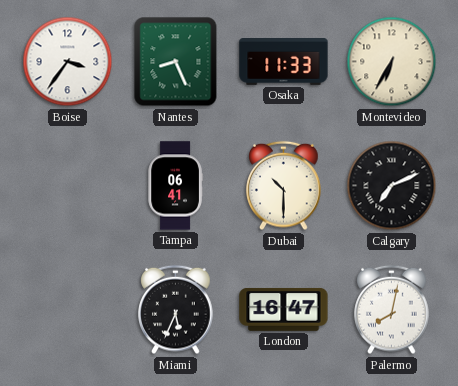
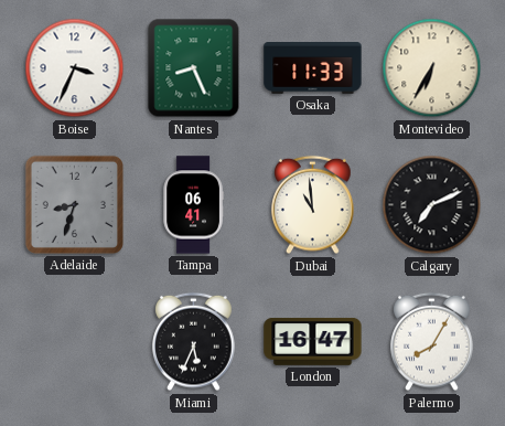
Boise: 3:36 -> 3:34
Adelaide: none -> 8:33
Dubai: 10:30 -> 10:59
Palermo: 8:02 -> 8:05
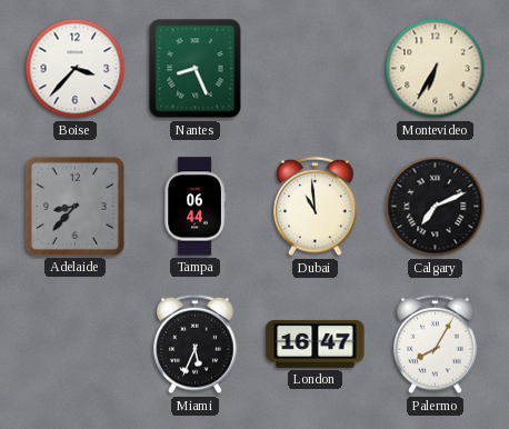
Boise: 3:34 -> 3:37
Osaka: 11:33 -> none
Adelaide: 8:33 -> 8:37
Tampa: 06:41 -> 06:44
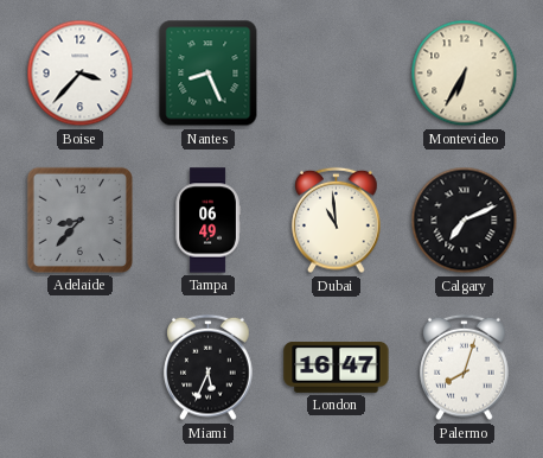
Tampa: 06:44 -> 06:49
Palermo: 8:05 -> 8:03
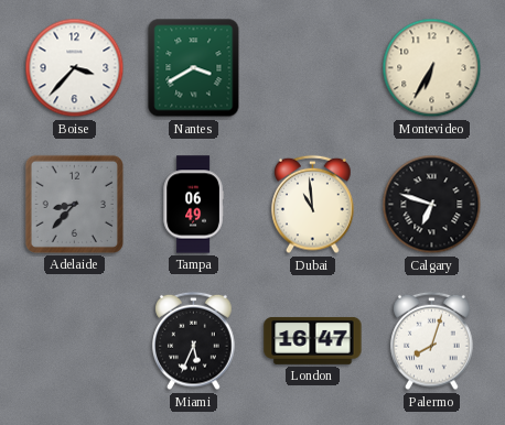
Nantes: 8:26 -> 3:40
Calgary: 7:11 -> 6:48
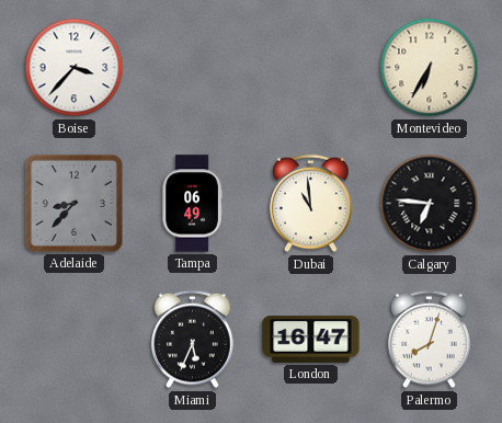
Nantes: 3:40 -> none
Calgary: 6:48 -> 6:46
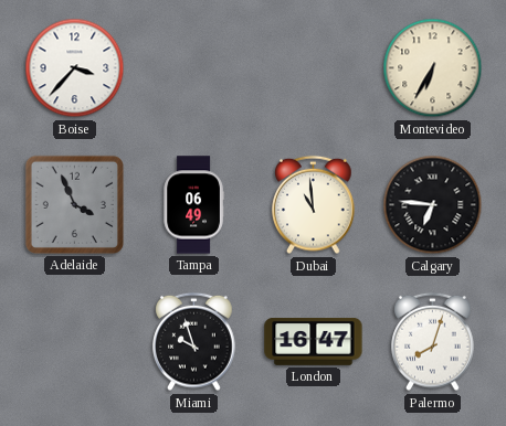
Adelaide: 8:37 -> 3:56
Miami: 5:34 -> 9:57
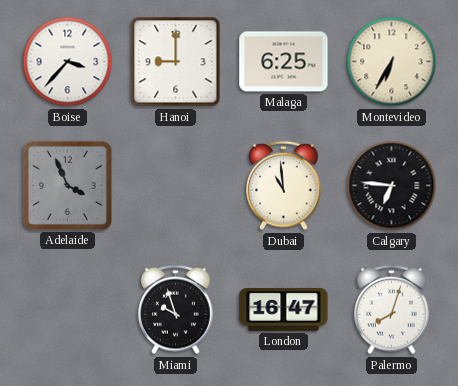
Hanoi: none -> 9:00
Malaga: none -> 6:25
Tampa: 06:49 -> none
